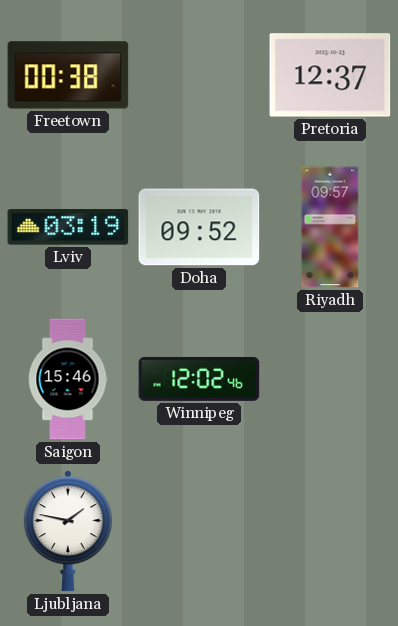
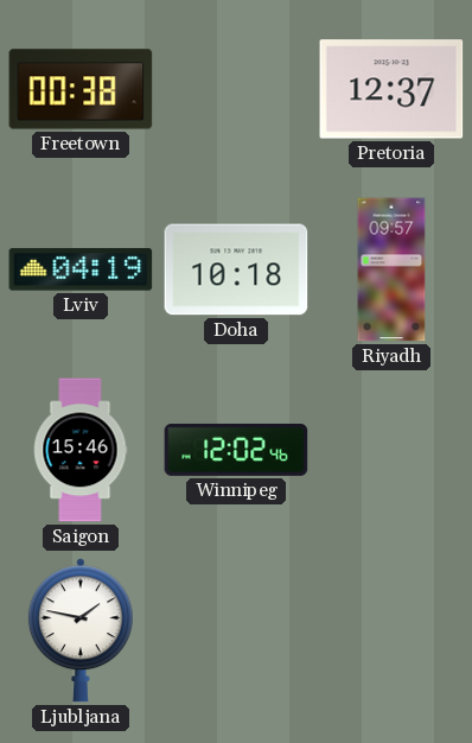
Lviv: 03:19 -> 04:19
Doha: 09:52 -> 10:18
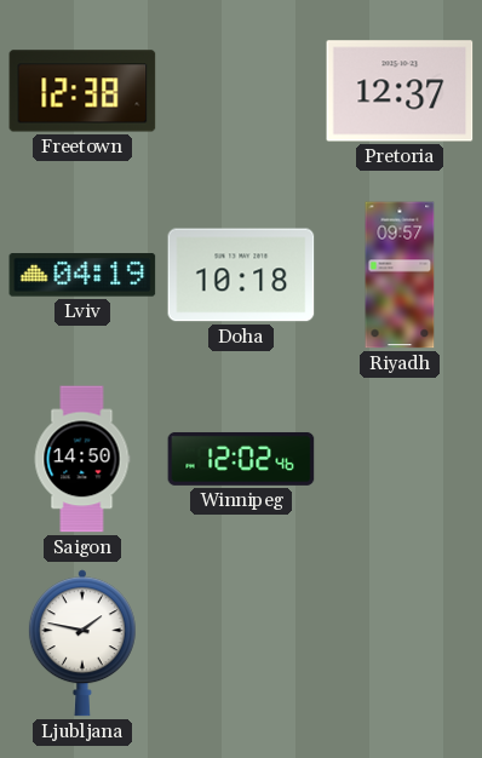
Freetown: 00:38 -> 12:38
Saigon: 15:46 -> 14:50
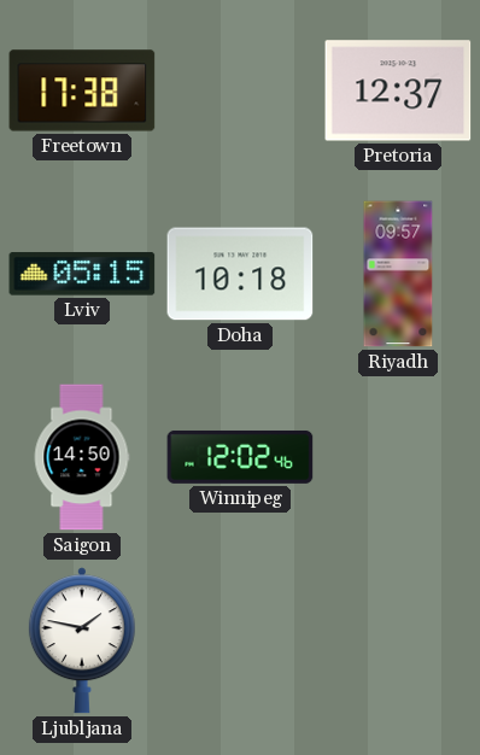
Freetown: 12:38 -> 17:38
Lviv: 04:19 -> 05:15
